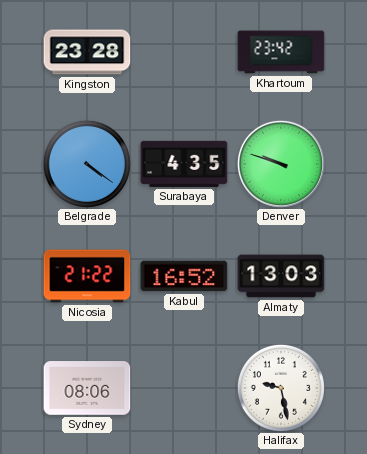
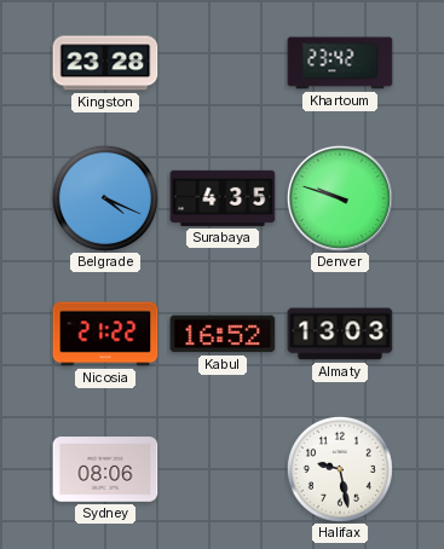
Belgrade: 4:21 -> 4:19
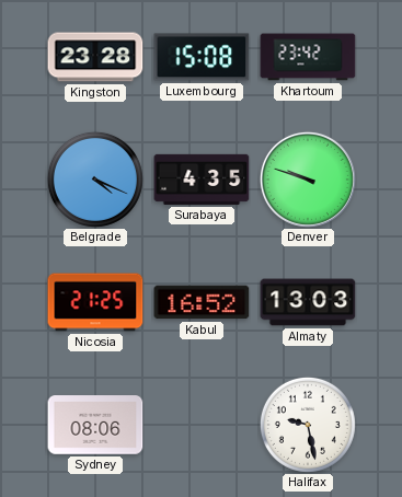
Luxembourg: none -> 15:08
Nicosia: 21:22 -> 21:25
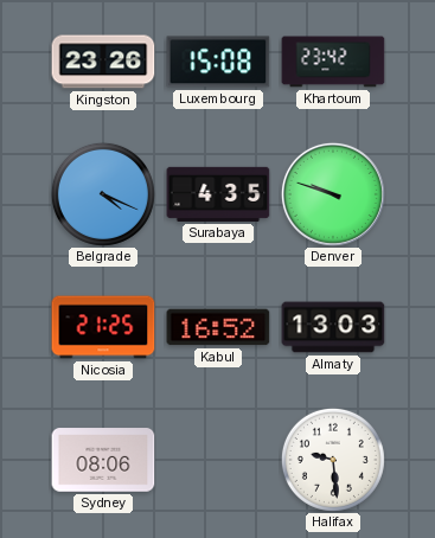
Kingston: 23:28 -> 23:26
Halifax: 9:28 -> 9:29
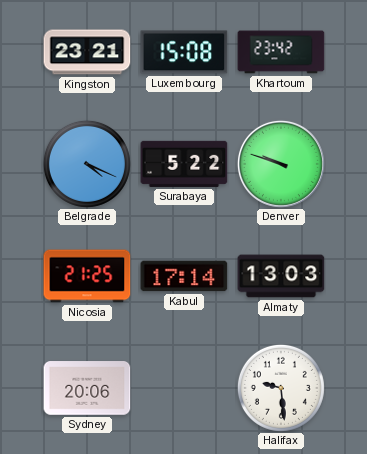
Kingston: 23:26 -> 23:21
Surabaya: 4:35 -> 5:22
Kabul: 16:52 -> 17:14
Sydney: 08:06 -> 20:06
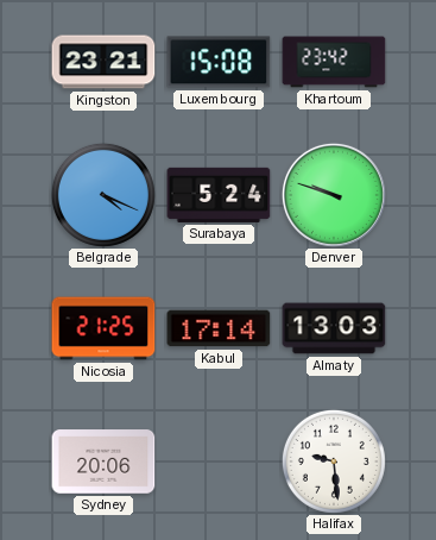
Surabaya: 5:22 -> 5:24
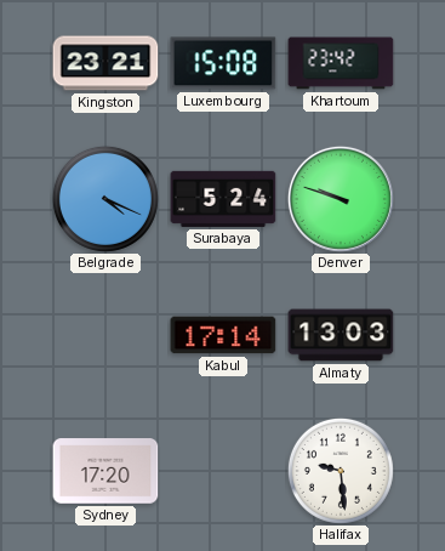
Nicosia: 21:25 -> none
Sydney: 20:06 -> 17:20
